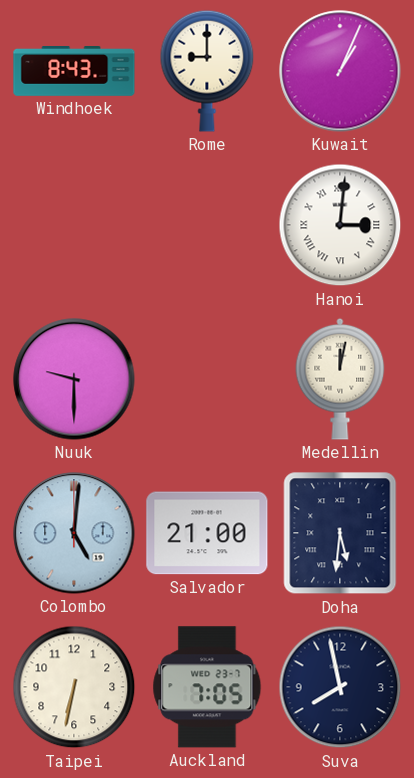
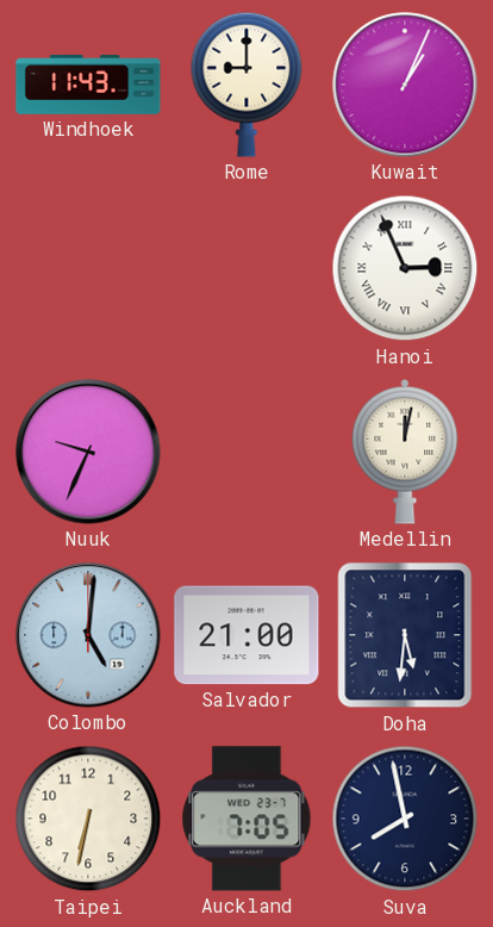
Windhoek: 8:43 -> 11:43
Hanoi: 3:01 -> 2:56
Nuuk: 9:30 -> 9:34
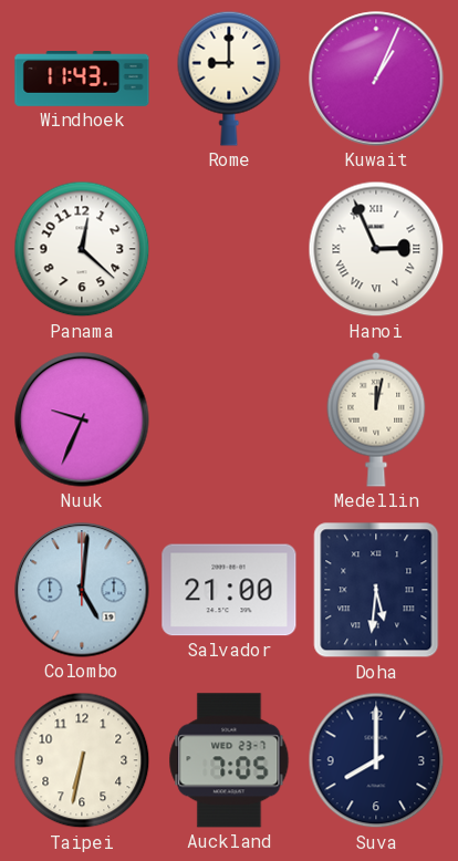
Panama: none -> 12:22
Suva: 7:58 -> 8:00
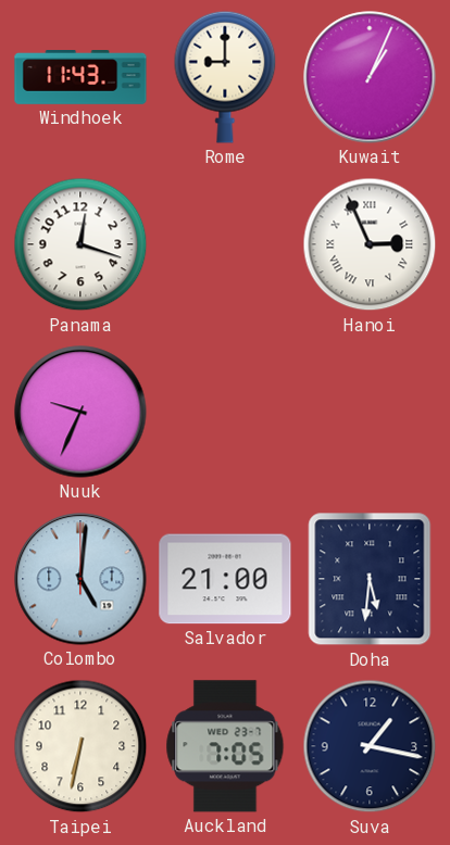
Panama: 12:22 -> 12:18
Medellin: 12:02 -> none
Suva: 8:00 -> 1:17
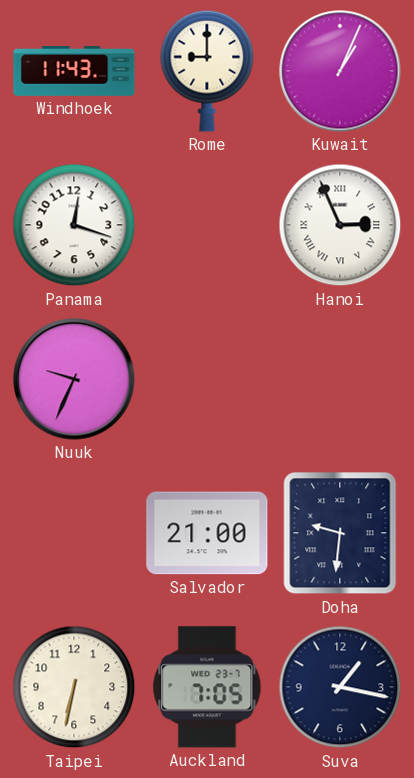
Colombo: 5:01 -> none
Doha: 5:31 -> 9:31
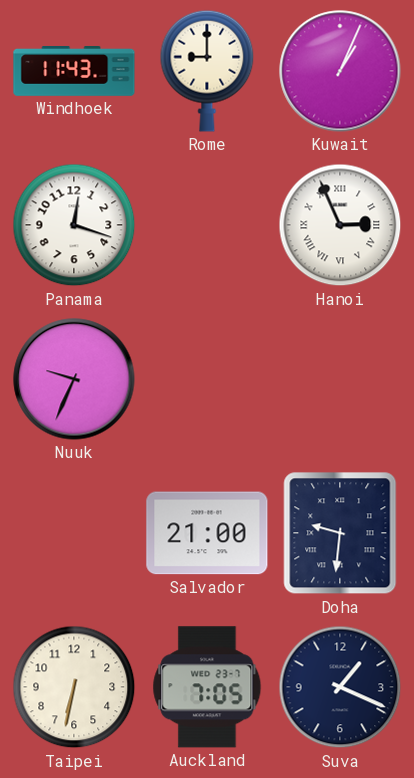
Suva: 1:17 -> 1:19
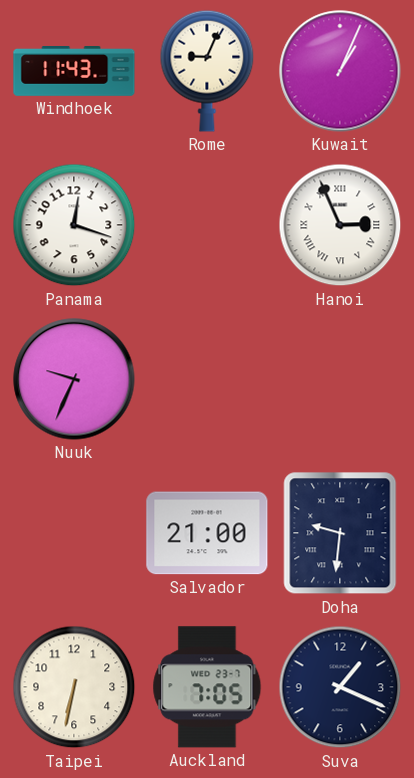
Rome: 9:00 -> 9:04
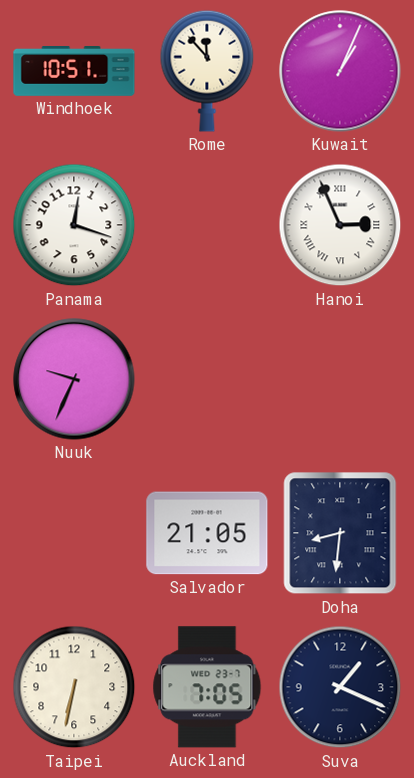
Windhoek: 11:43 -> 10:51
Rome: 9:04 -> 11:53
Salvador: 21:00 -> 21:05
Doha: 9:31 -> 8:31
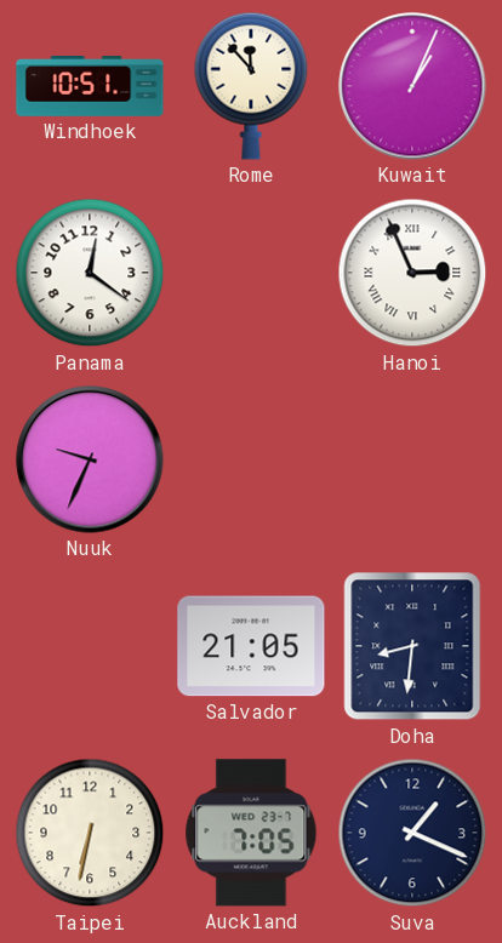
Panama: 12:18 -> 12:21
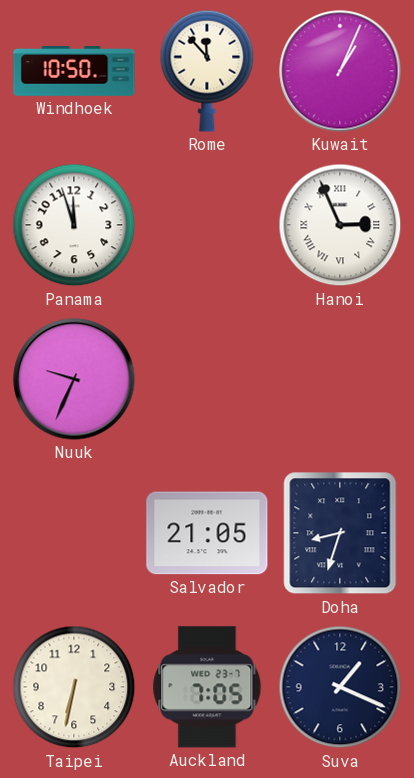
Windhoek: 10:51 -> 10:50
Panama: 12:21 -> 11:57
Doha: 8:31 -> 8:33
